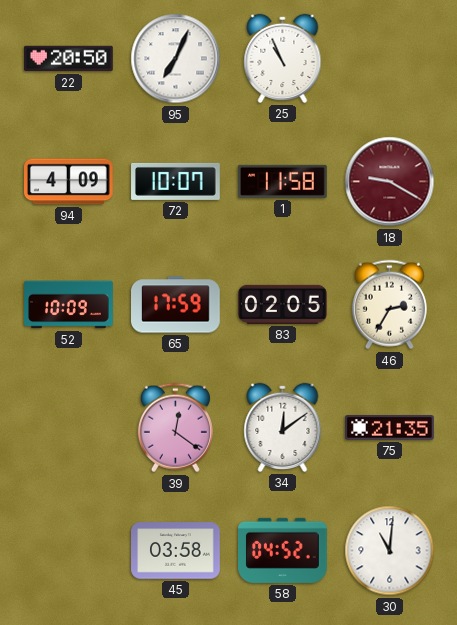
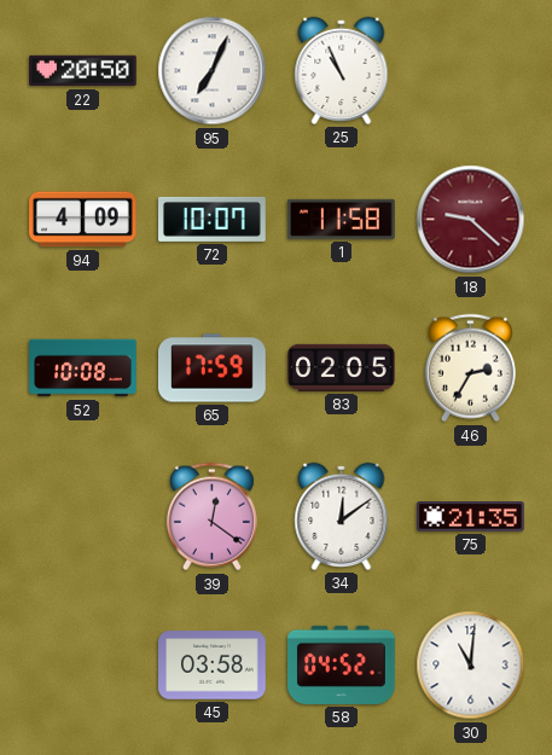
18: 9:20 -> 9:22
52: 10:09 -> 10:08
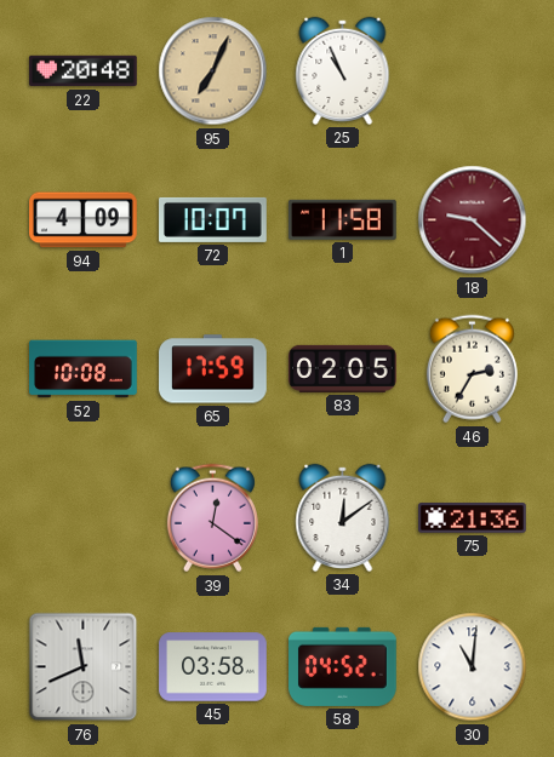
22: 20:50 -> 20:48
95 dial: white -> champagne
75: 21:35 -> 21:36
76: none -> 11:41
